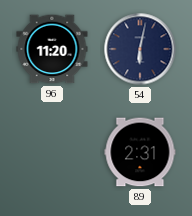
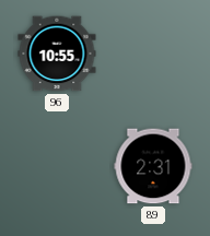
96: 11:20 -> 10:55
54: 6:02 -> none
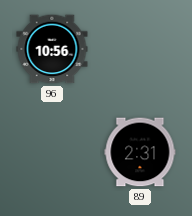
96: 10:55 -> 10:56
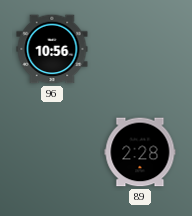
89: 2:31 -> 2:28
